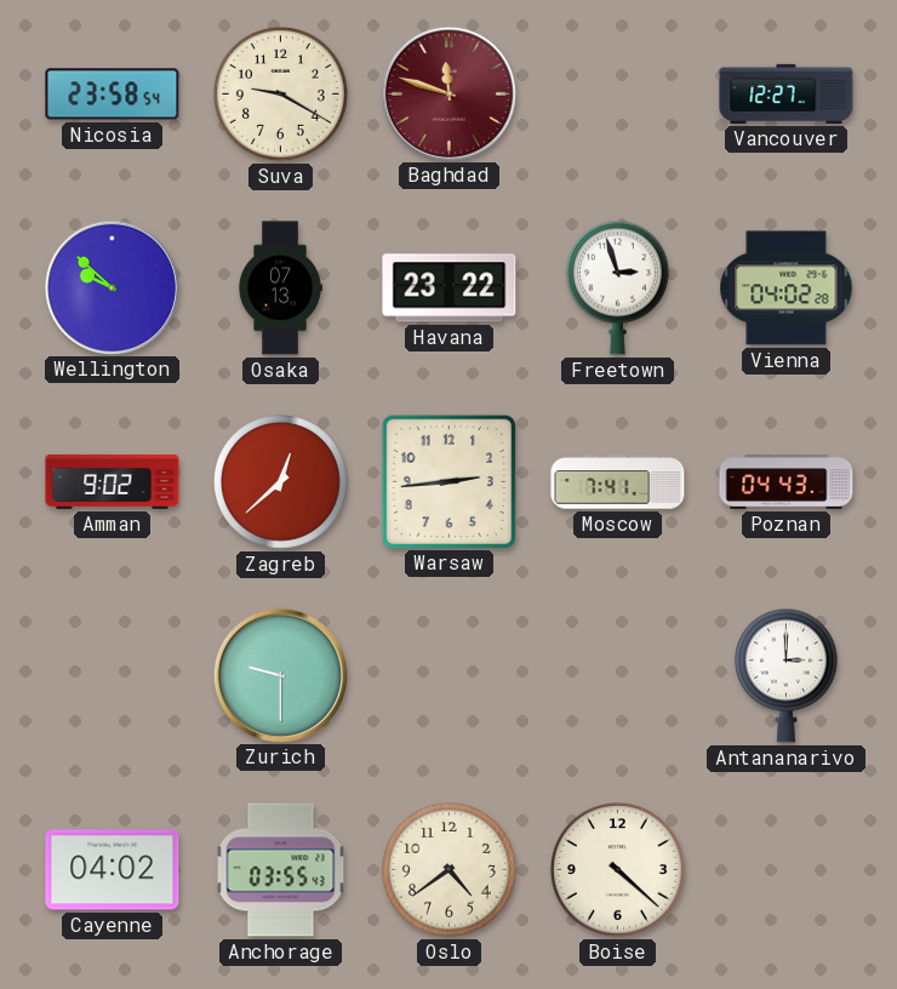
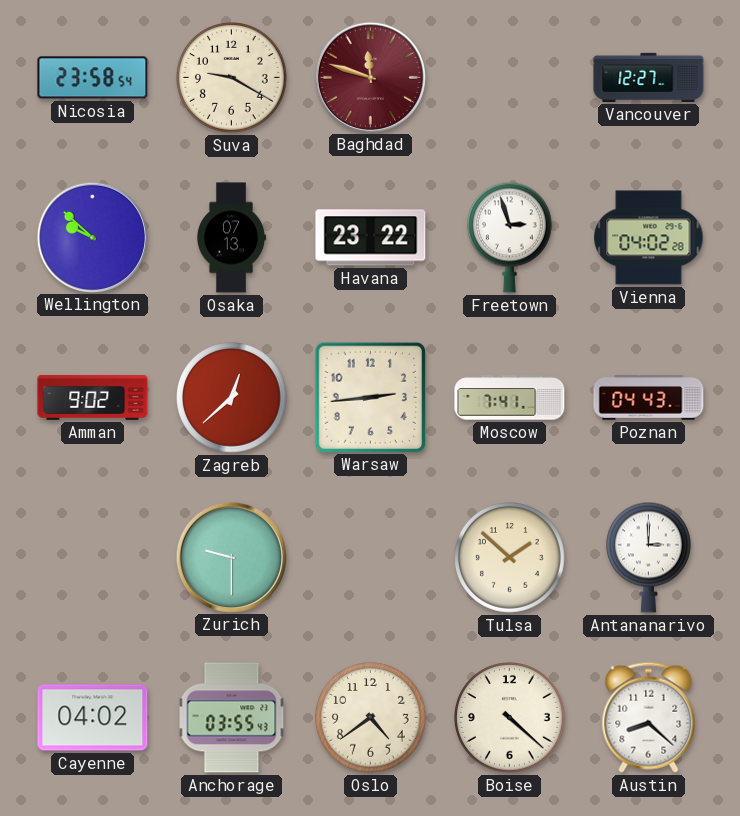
Tulsa: none -> 1:52
Austin: none -> 8:22
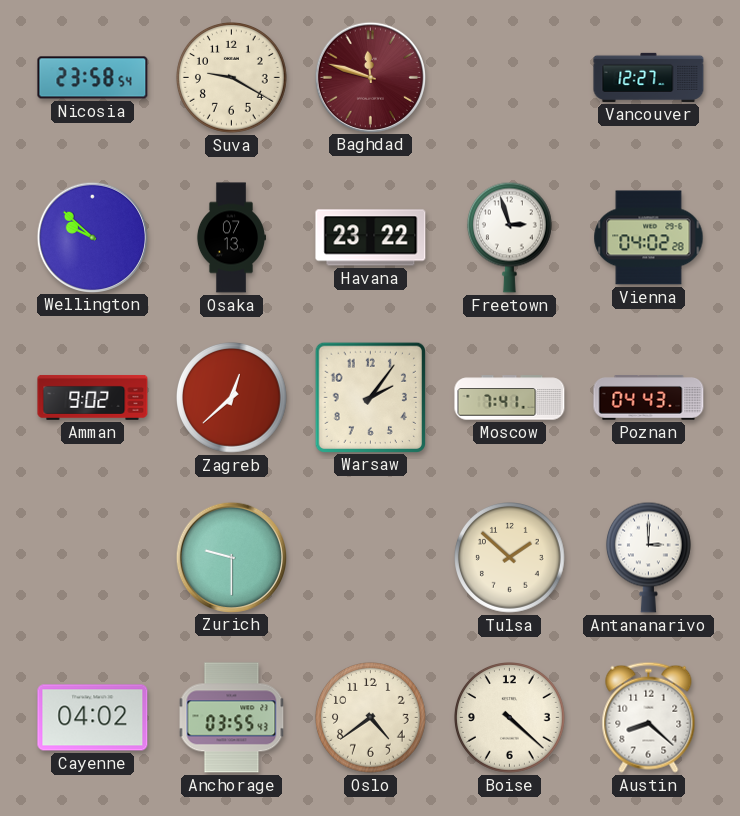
Warsaw: 2:44 -> 2:06
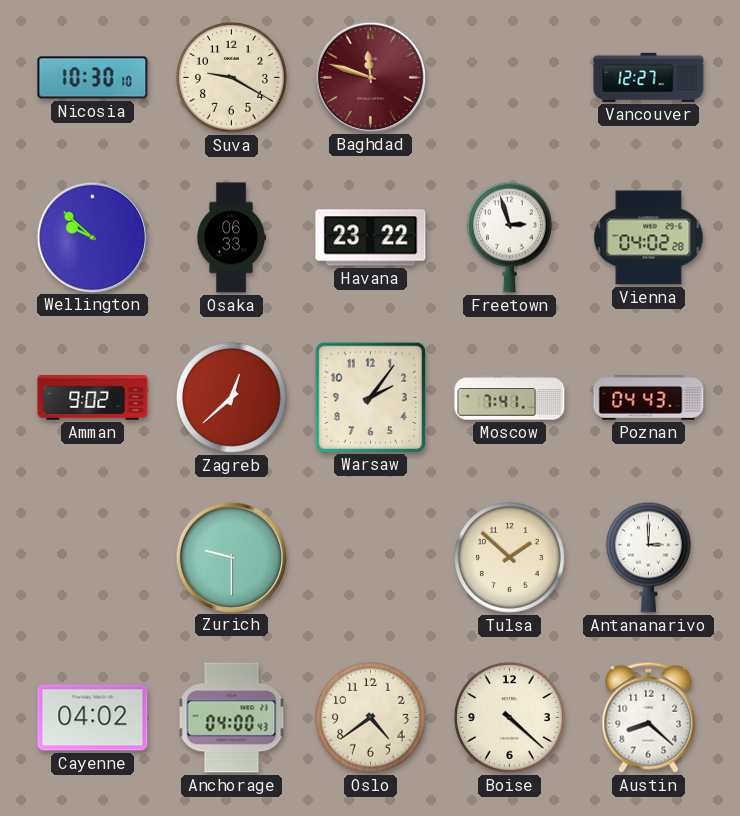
Nicosia: 23:58 -> 10:30
Osaka: 07:13 -> 06:33
Anchorage: 03:55 -> 04:00
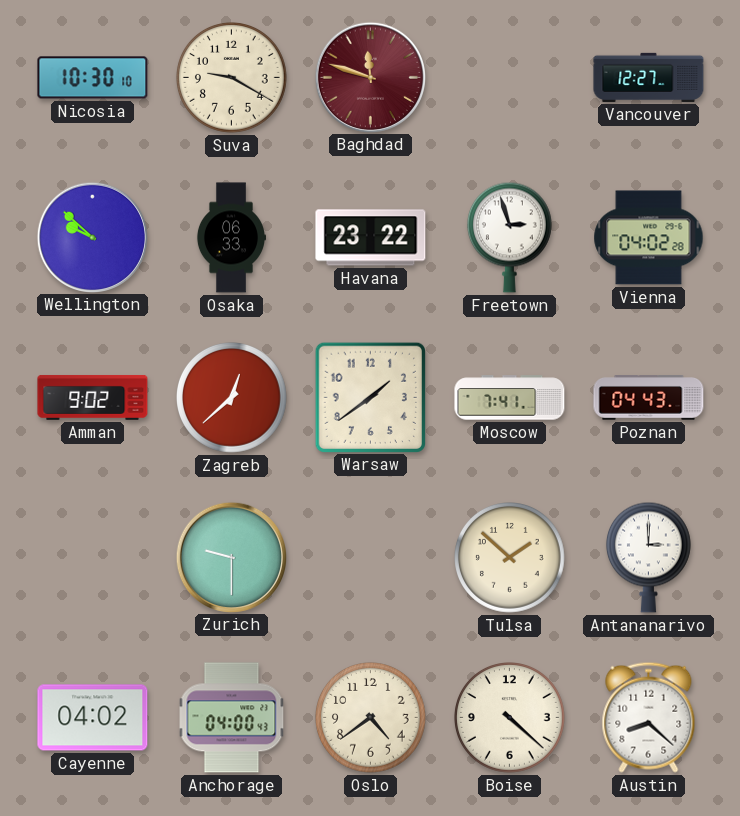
Warsaw: 2:06 -> 1:39
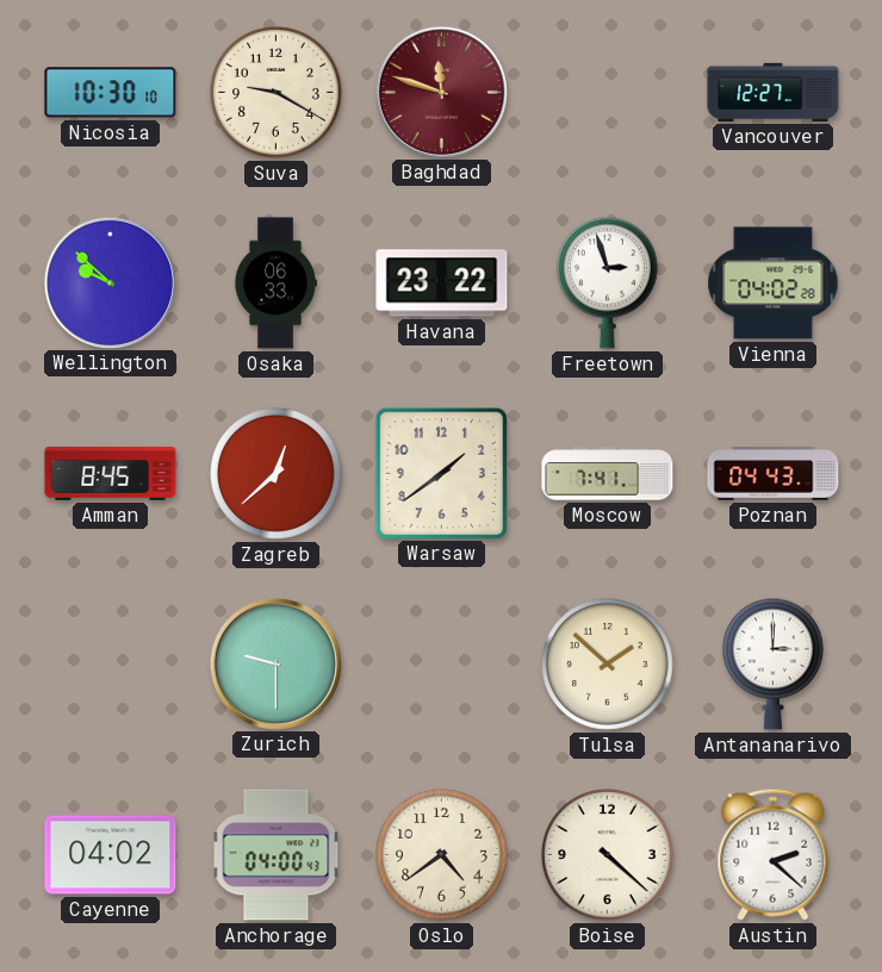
Amman: 9:02 -> 8:45
Austin: 8:22 -> 2:22
